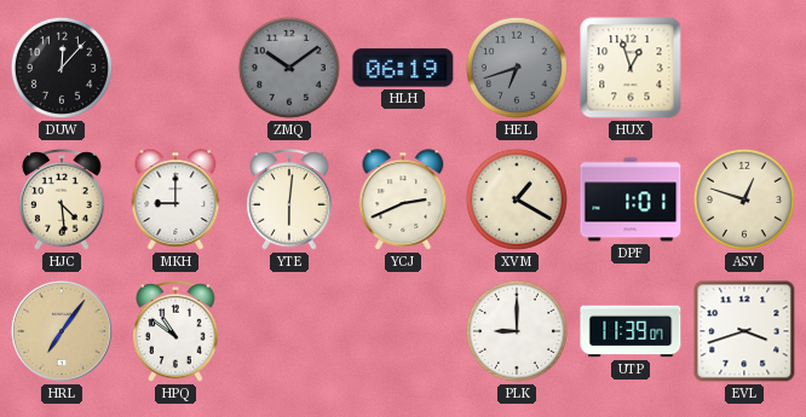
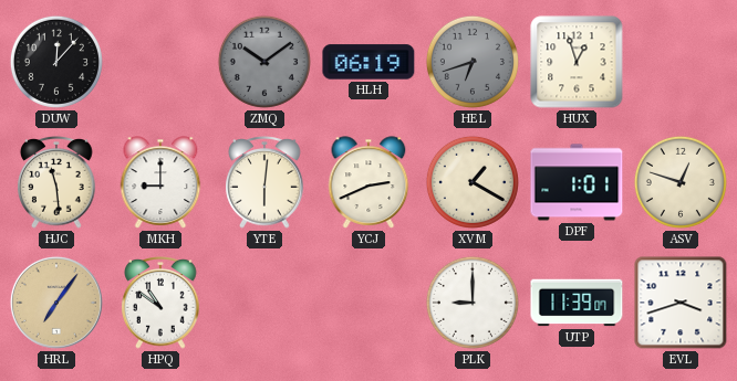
HJC: 4:29 -> 11:29
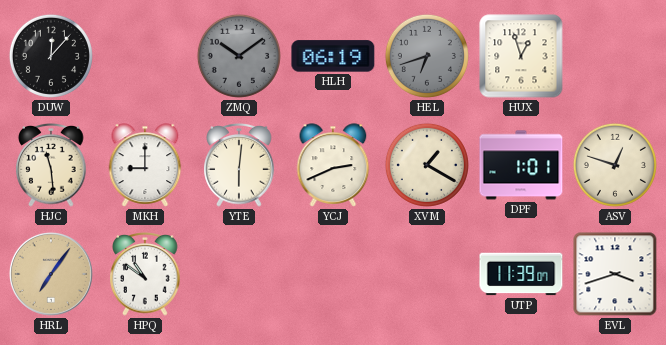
PLK: 9:00 -> none
